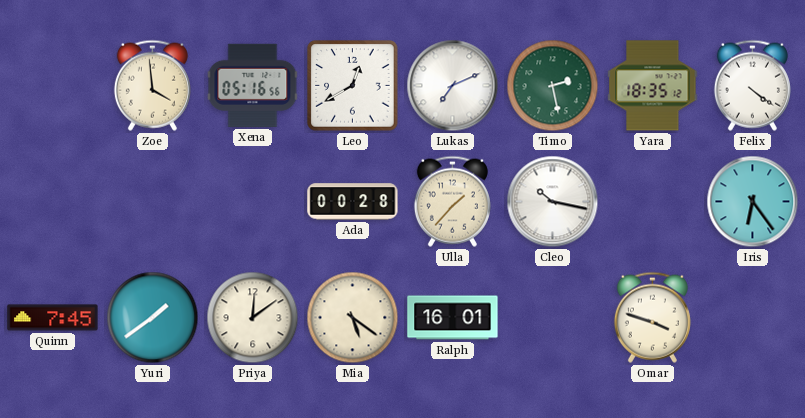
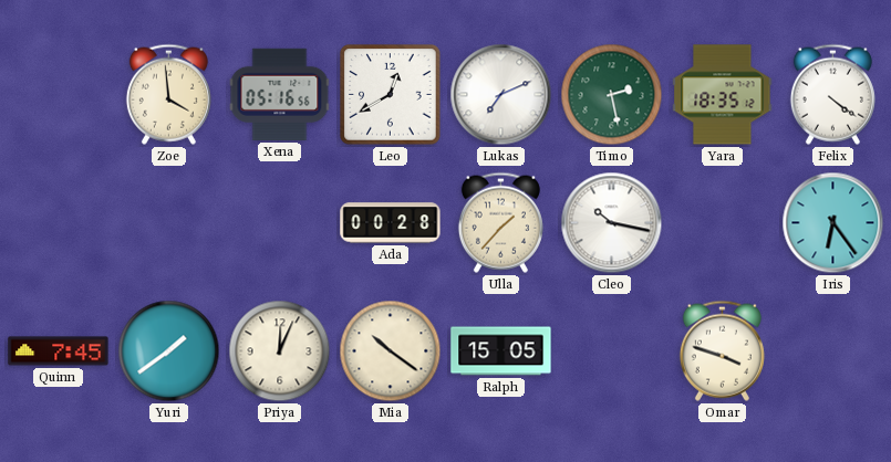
Priya: 12:09 -> 12:04
Mia: 5:21 -> 10:21
Ralph: 16:01 -> 15:05
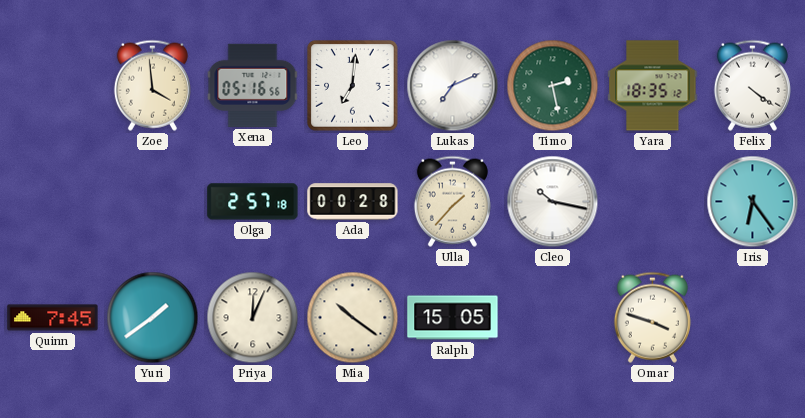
Leo: 12:40 -> 7:01
Olga: none -> 2:57
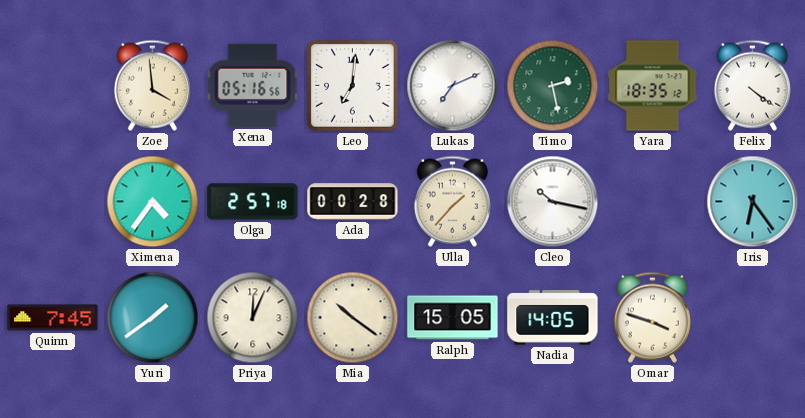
Ximena: none -> 4:36
Nadia: none -> 14:05
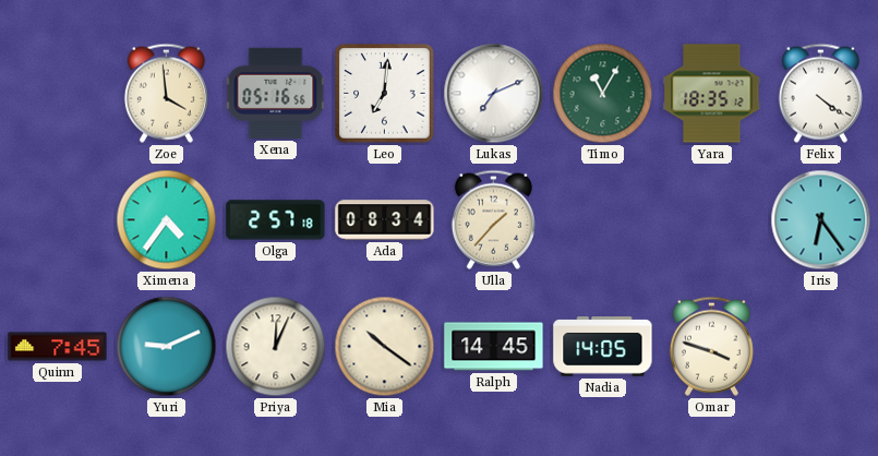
Timo: 2:28 -> 11:05
Ada: 00:28 -> 08:34
Cleo: 10:17 -> none
Yuri: 1:39 -> 9:11
Ralph: 15:05 -> 14:45
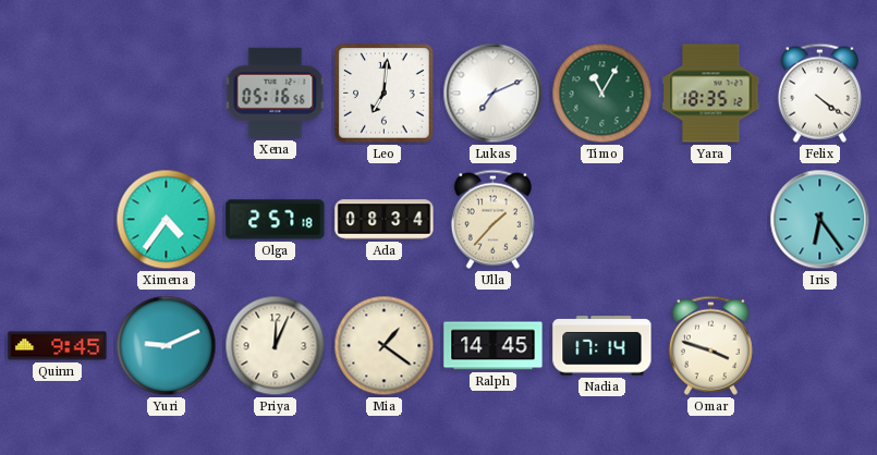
Zoe: 3:59 -> none
Quinn: 7:45 -> 9:45
Mia: 10:21 -> 1:21
Nadia: 14:05 -> 17:14
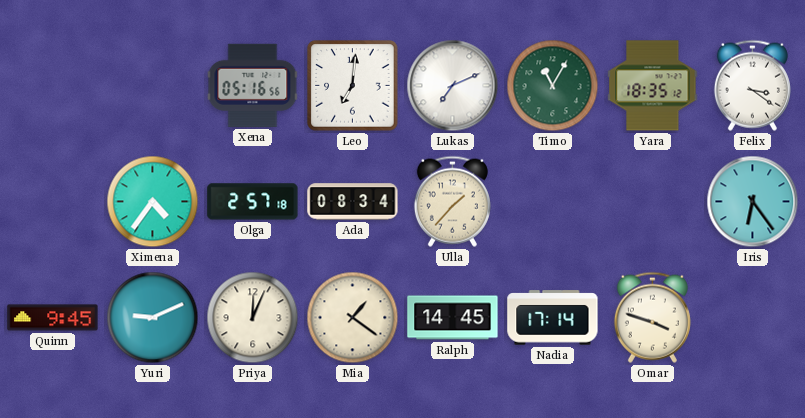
Felix: 4:21 -> 3:21
